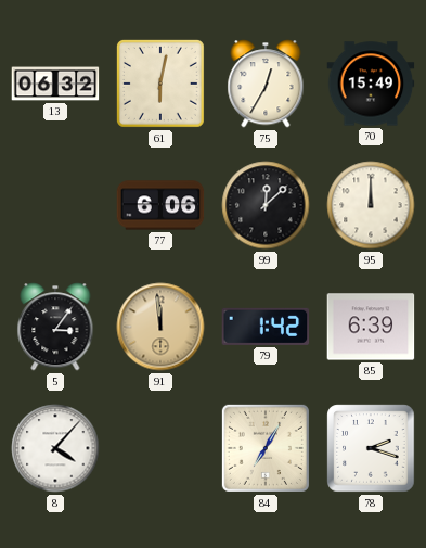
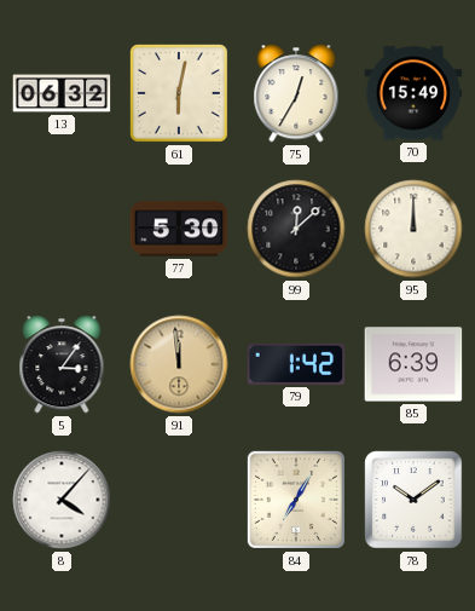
77: 6:06 -> 5:30
78: 2:18 -> 10:09
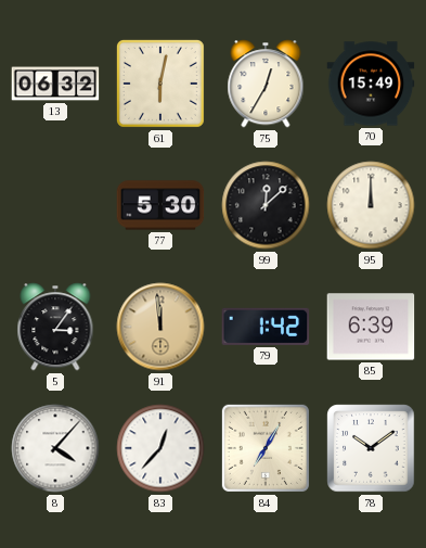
83: none -> 12:37
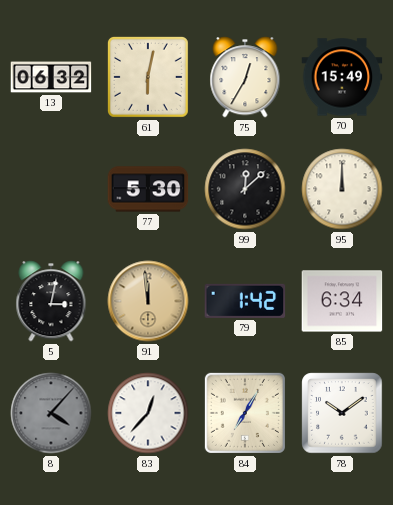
5: 3:06 -> 3:02
85: 6:39 -> 6:34
8 dial: white -> grey
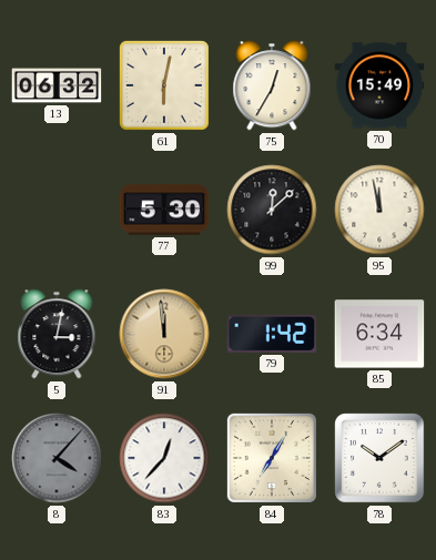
95: 12:00 -> 11:58
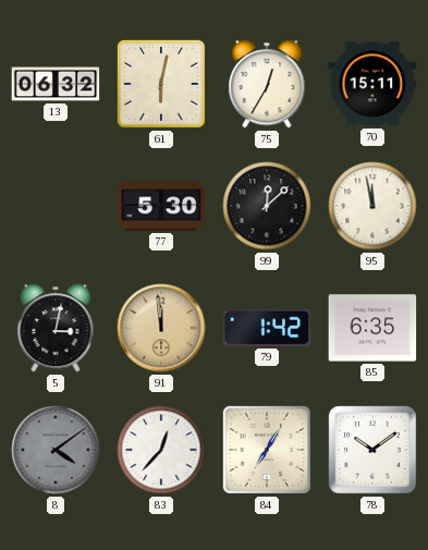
70: 15:49 -> 15:11
85: 6:34 -> 6:35
8: 4:07 -> 4:09
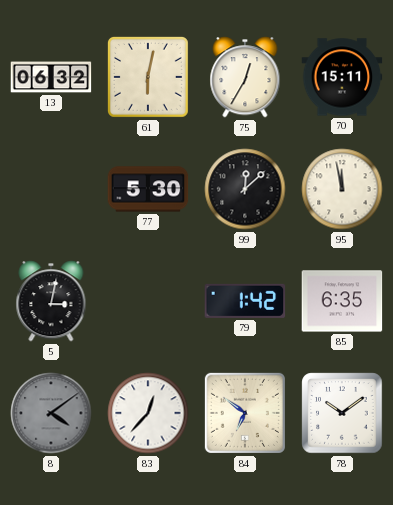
91: 11:59 -> none
84: 7:05 -> 6:51
